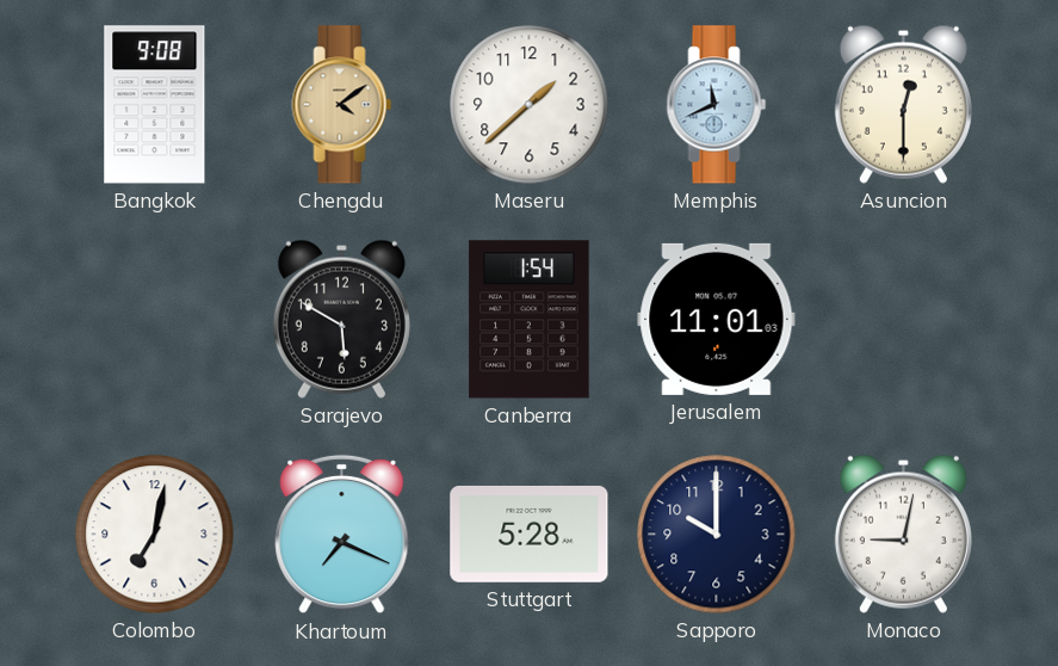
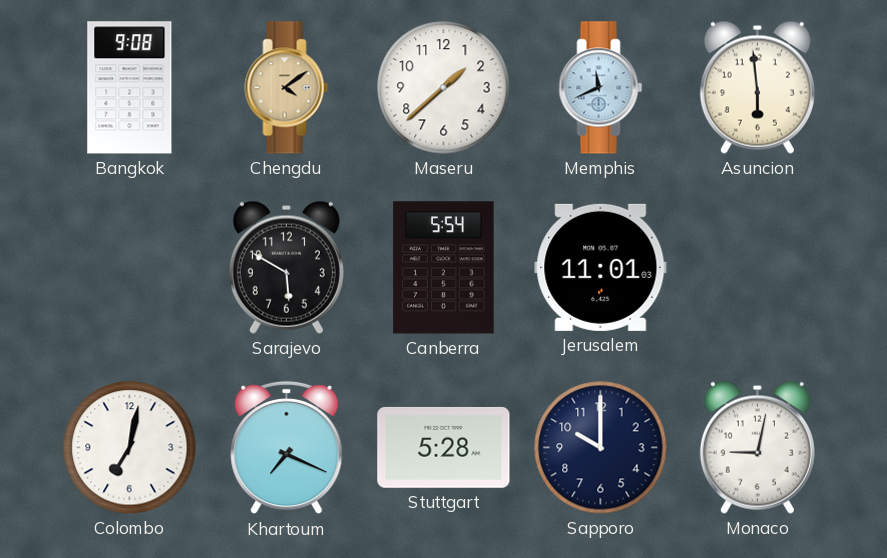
Asuncion: 12:30 -> 5:59
Canberra: 1:54 -> 5:54
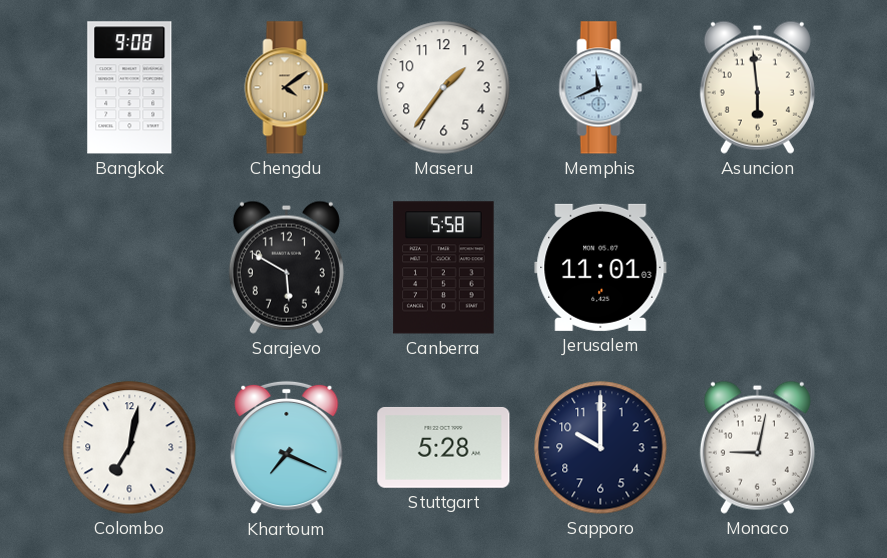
Maseru: 1:38 -> 1:36
Canberra: 5:54 -> 5:58
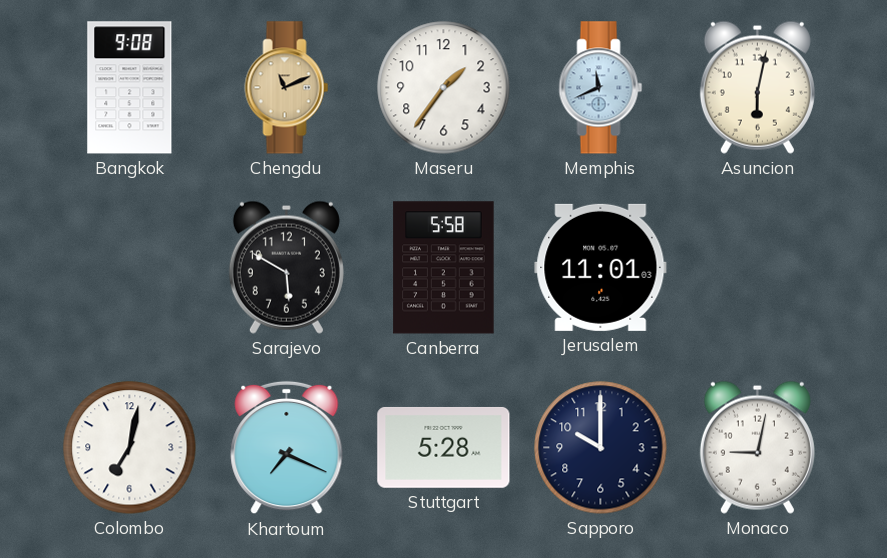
Chengdu: 4:09 -> 11:11
Asuncion: 5:59 -> 6:02
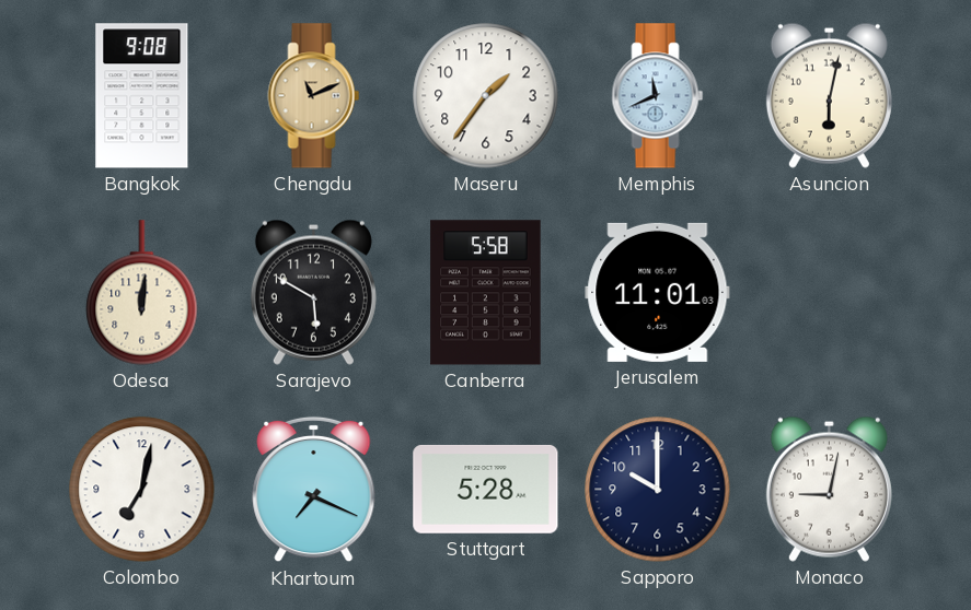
Odesa: none -> 12:01
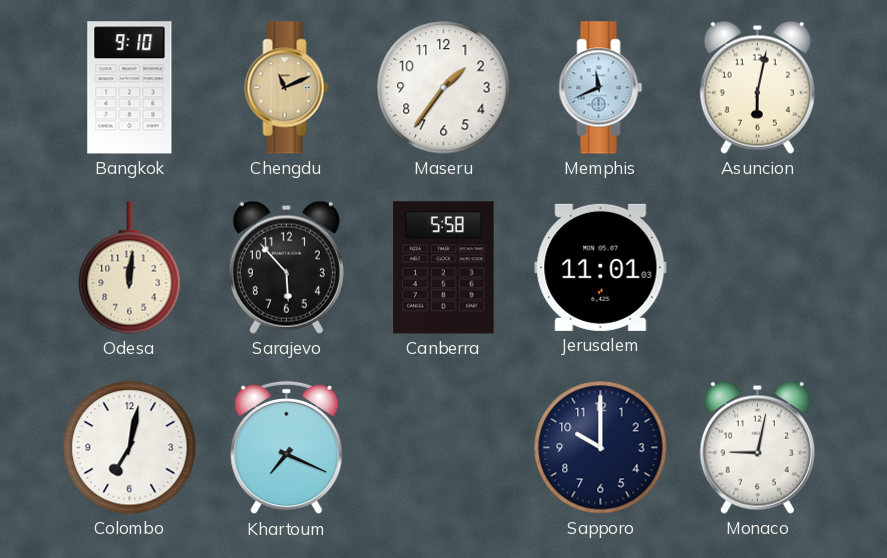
Bangkok: 9:08 -> 9:10
Sarajevo: 5:50 -> 5:53
Stuttgart: 5:28 -> none
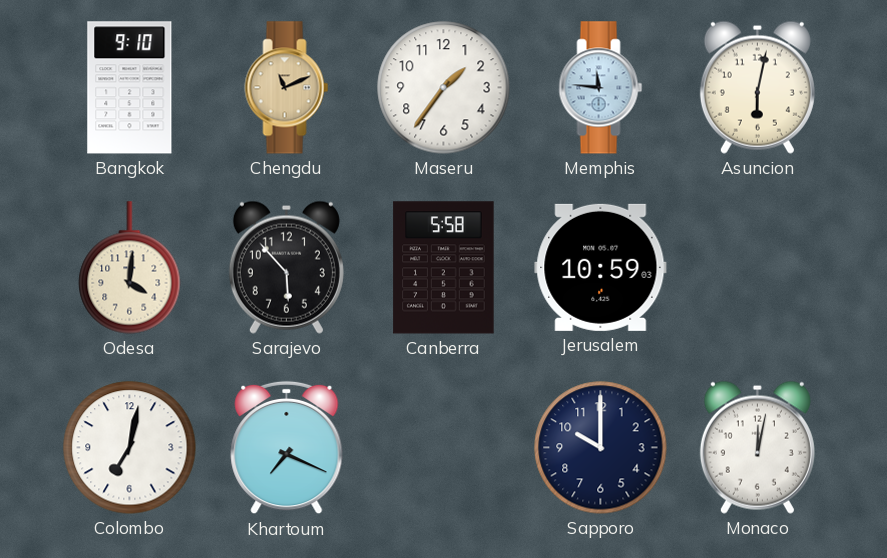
Memphis: 11:41 -> 11:46
Odesa: 12:01 -> 4:01
Jerusalem: 11:01 -> 10:59
Monaco: 9:02 -> 12:02
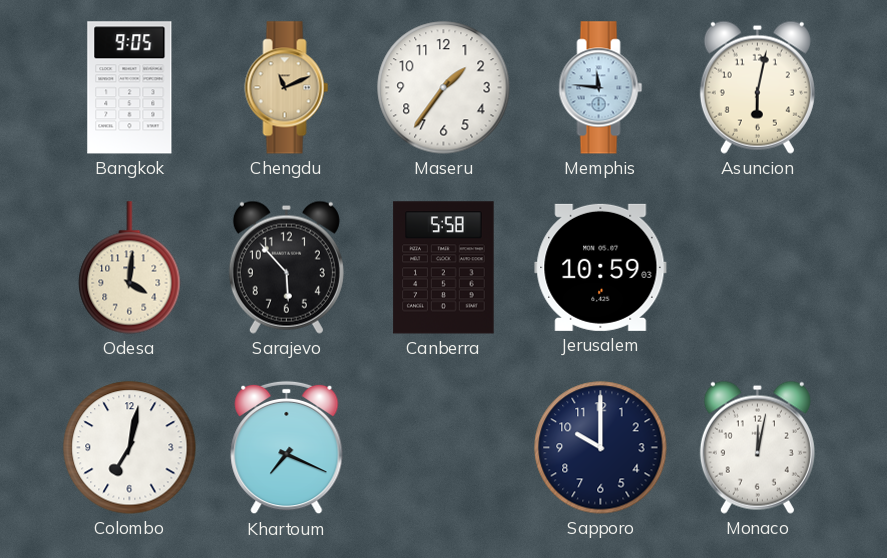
Bangkok: 9:10 -> 9:05
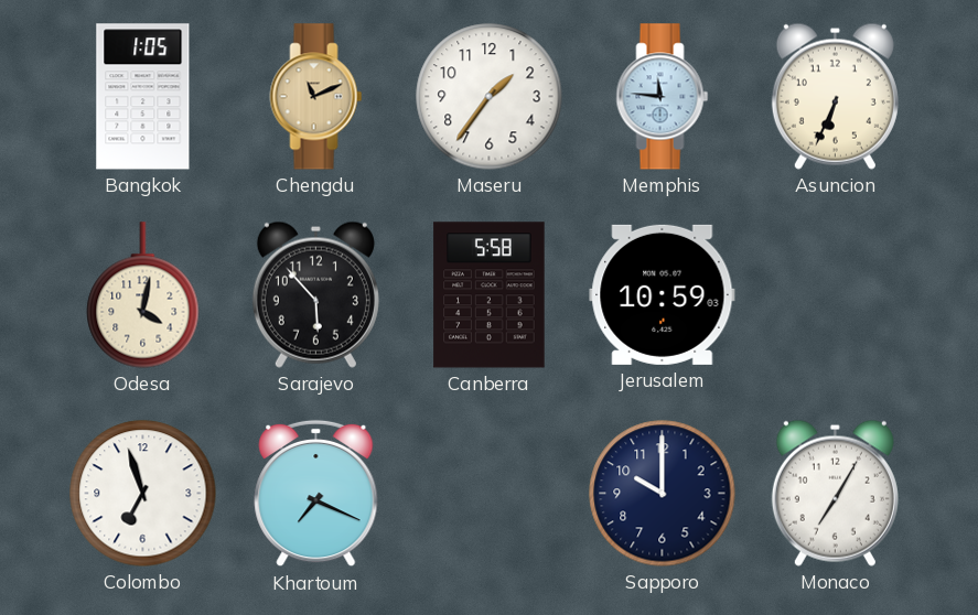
Bangkok: 9:05 -> 1:05
Asuncion: 6:02 -> 6:34
Odesa: 4:01 -> 4:02
Colombo: 7:02 -> 6:57
Monaco: 12:02 -> 7:05
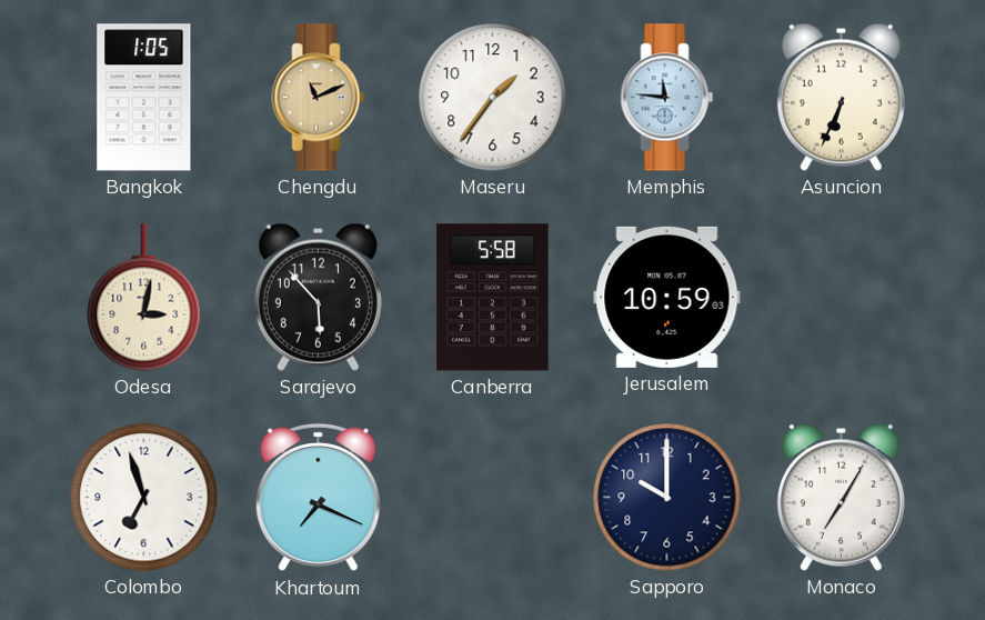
Odesa: 4:02 -> 3:02
